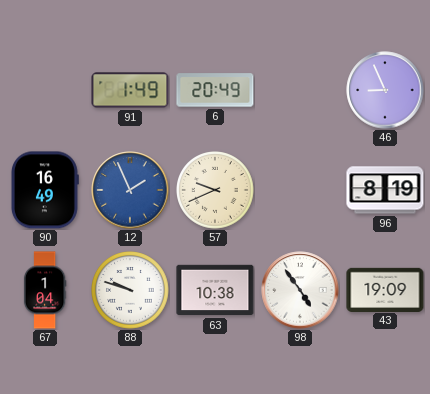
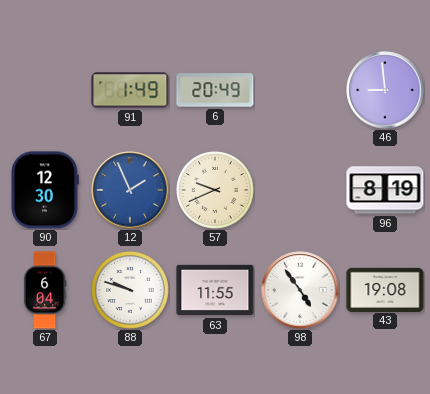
46: 8:56 -> 8:59
90: 16:49 -> 12:30
67: 1:04 -> 6:04
63: 10:38 -> 11:55
43: 19:09 -> 19:08
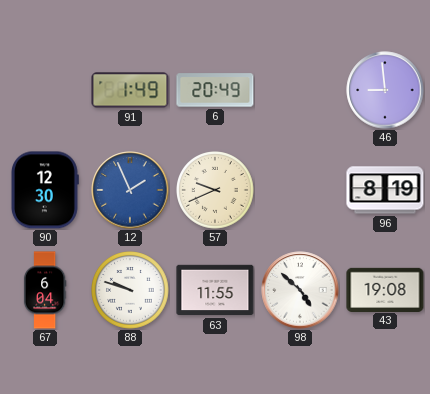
98: 4:54 -> 4:52
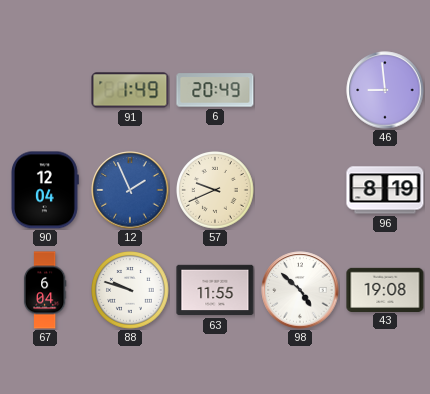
90: 12:30 -> 12:04
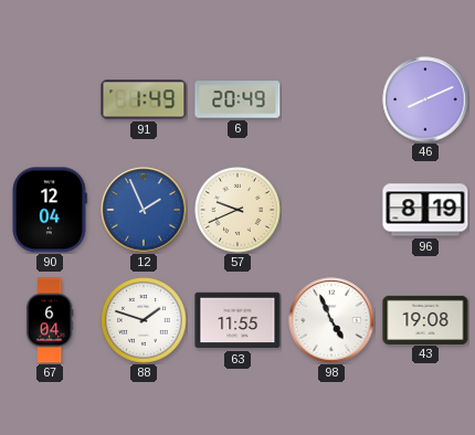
46: 8:59 -> 8:11
88: 9:48 -> 1:48
98: 4:52 -> 4:56
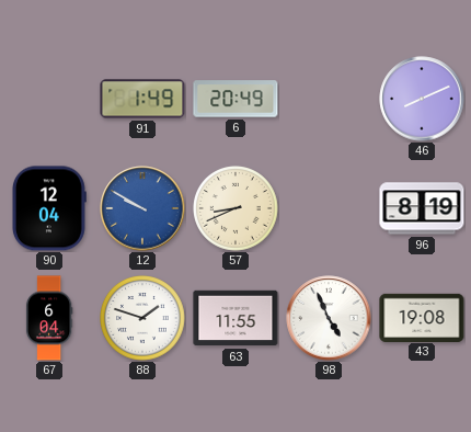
12: 1:56 -> 9:50
57: 9:41 -> 8:41
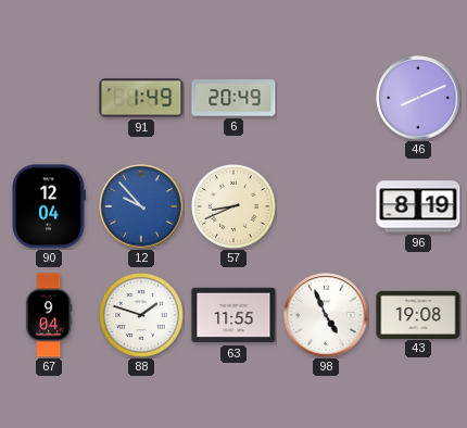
12: 9:50 -> 9:53
67: 6:04 -> 9:04
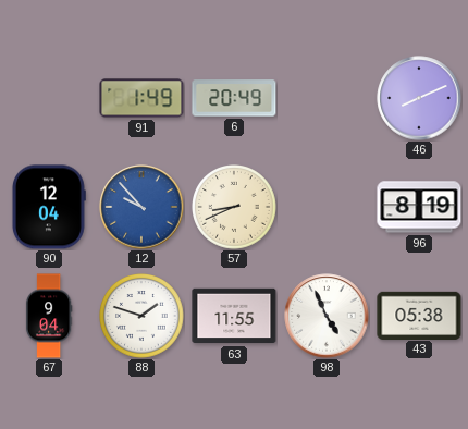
43: 19:08 -> 05:38
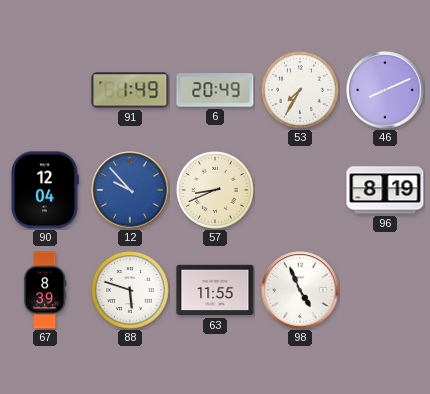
53: none -> 7:35
67: 9:04 -> 8:39
88: 1:48 -> 5:48
43: 05:38 -> none
